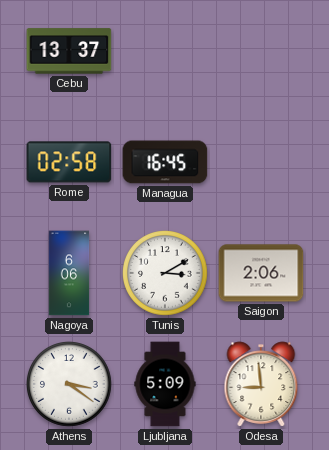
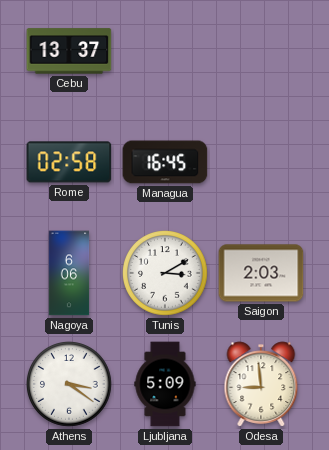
Saigon: 2:06 -> 2:03
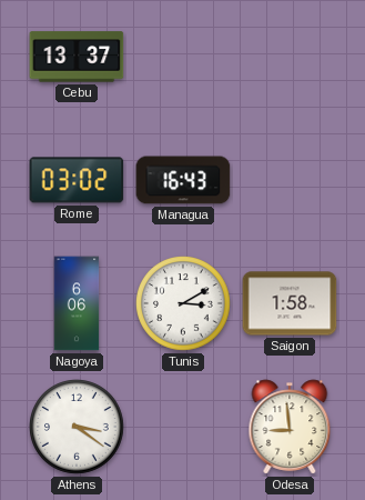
Rome: 02:58 -> 03:02
Managua: 16:45 -> 16:43
Saigon: 2:03 -> 1:58
Ljubljana: 5:09 -> none
